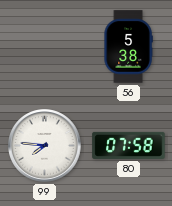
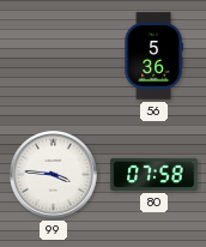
56: 5:38 -> 5:36
99: 7:46 -> 3:46
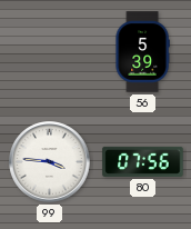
56: 5:36 -> 5:39
80: 07:58 -> 07:56
